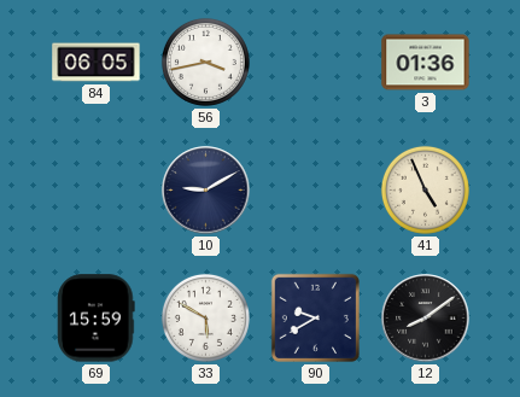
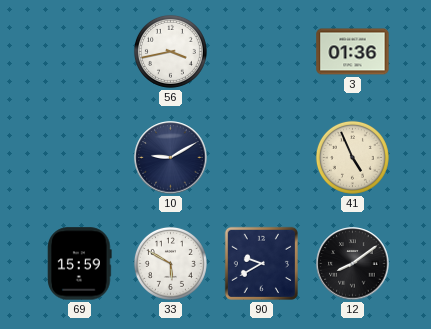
84: 06:05 -> none
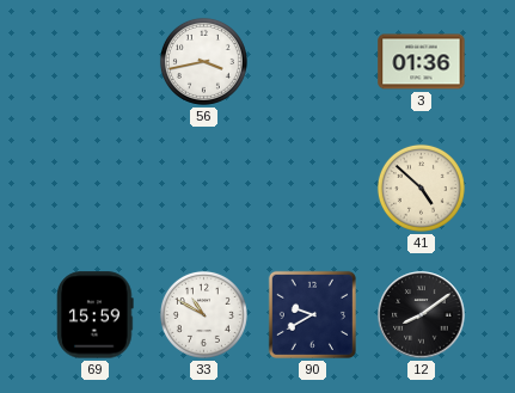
10: 9:10 -> none
41: 4:56 -> 4:52
33: 5:50 -> 10:50
